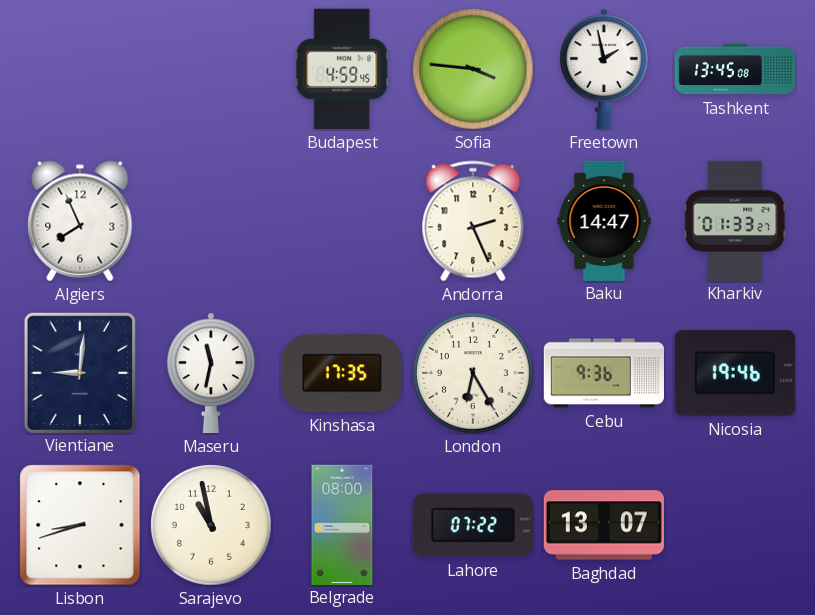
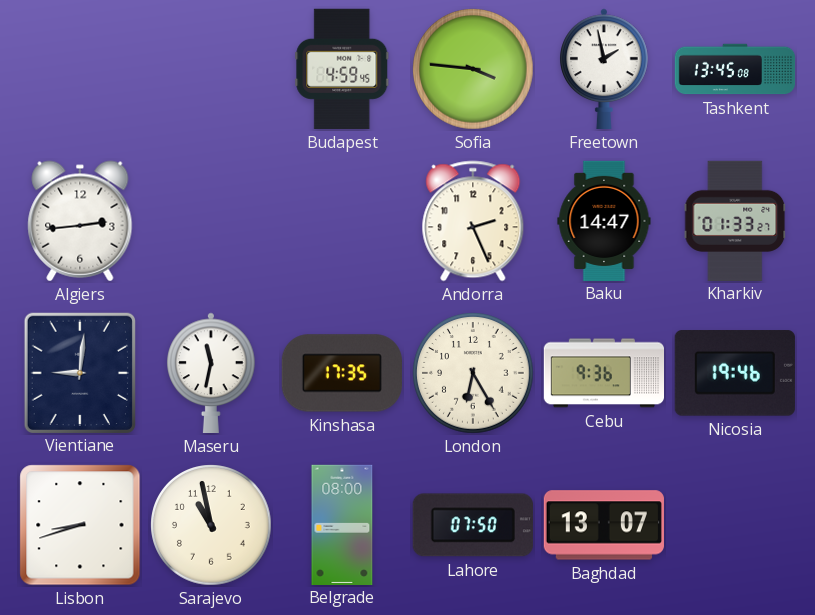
Algiers: 7:56 -> 2:44
Lahore: 07:22 -> 07:50
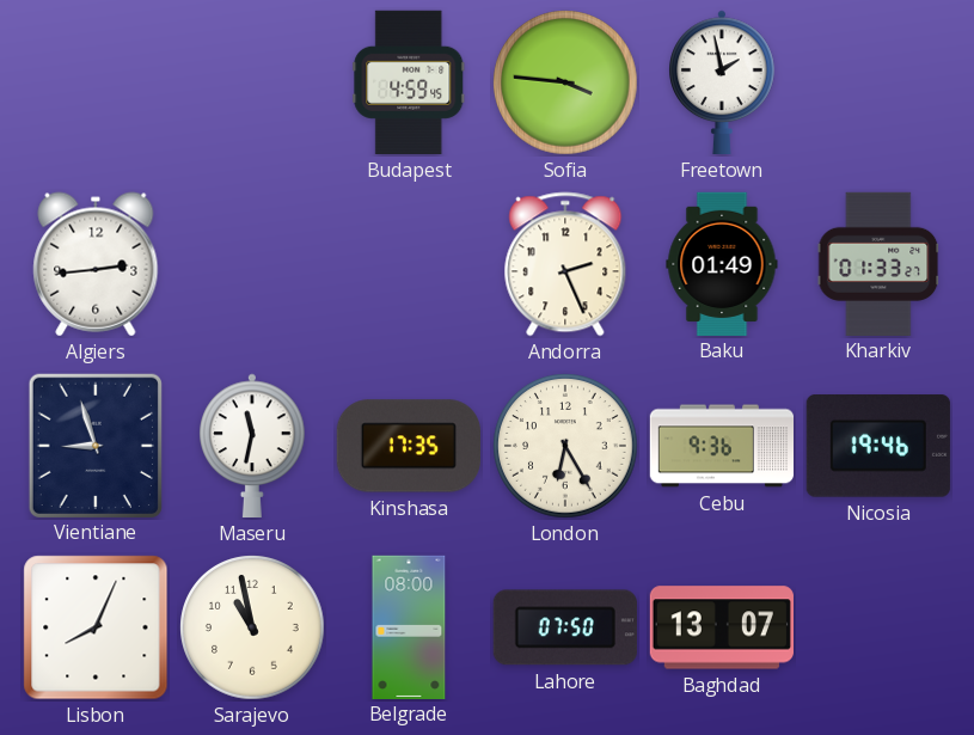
Tashkent: 13:45 -> none
Baku: 14:47 -> 01:49
Vientiane: 9:01 -> 8:57
Lisbon: 8:42 -> 8:04
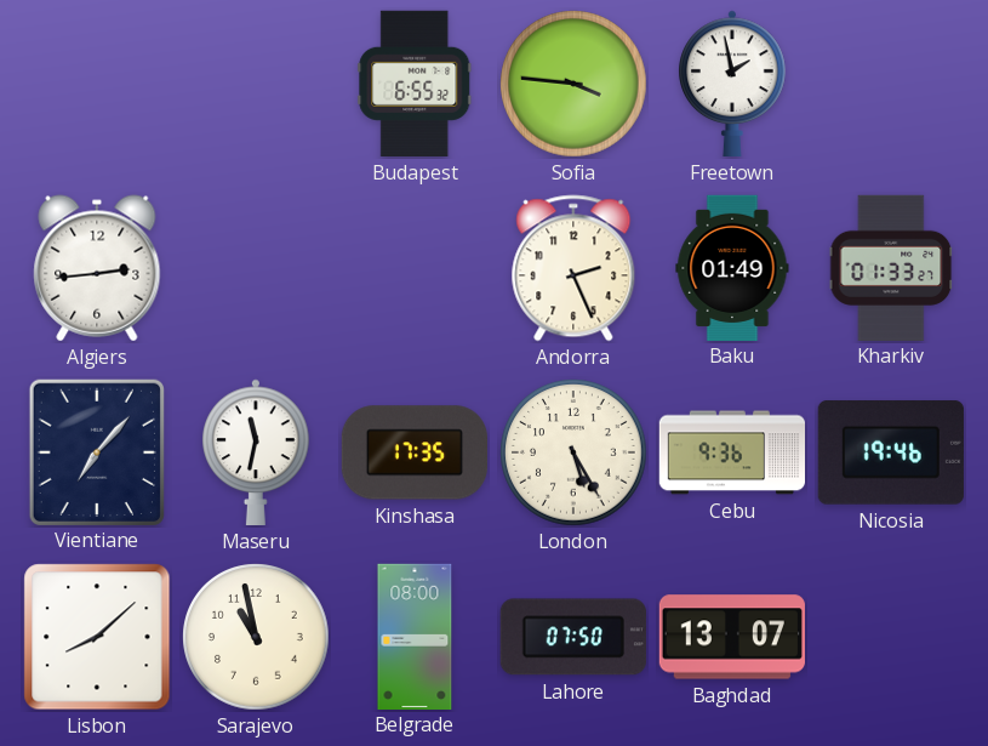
Budapest: 4:59 -> 6:55
Vientiane: 8:57 -> 7:07
London: 6:25 -> 5:25
Lisbon: 8:04 -> 8:08
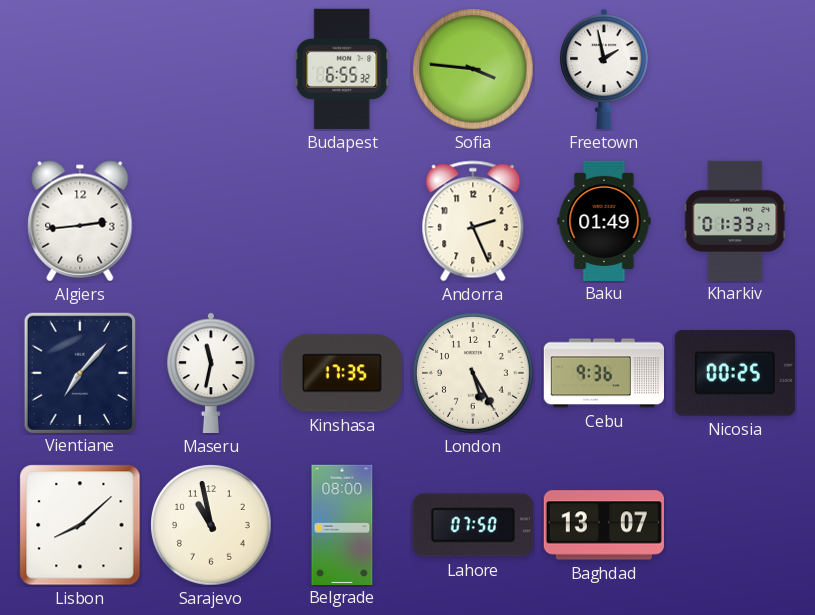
Nicosia: 19:46 -> 00:25
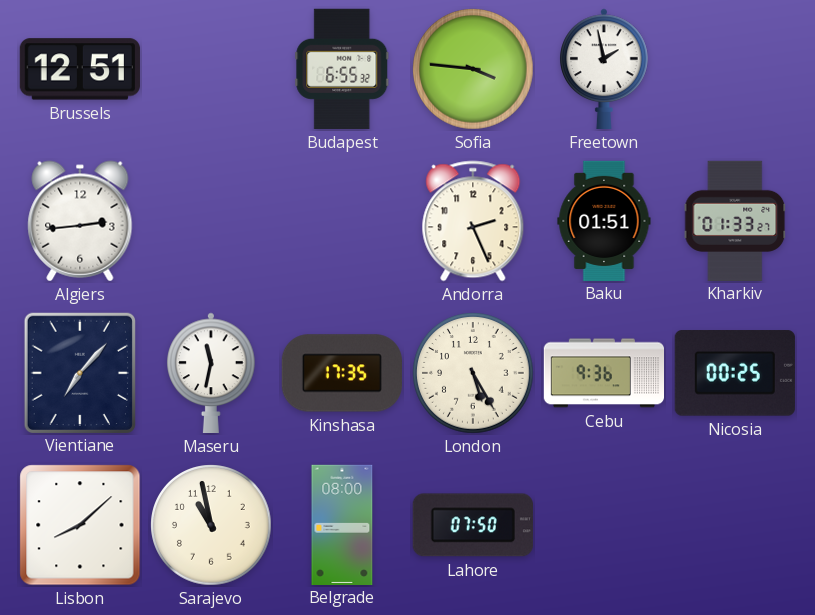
Brussels: none -> 12:51
Baku: 01:49 -> 01:51
Baghdad: 13:07 -> none
